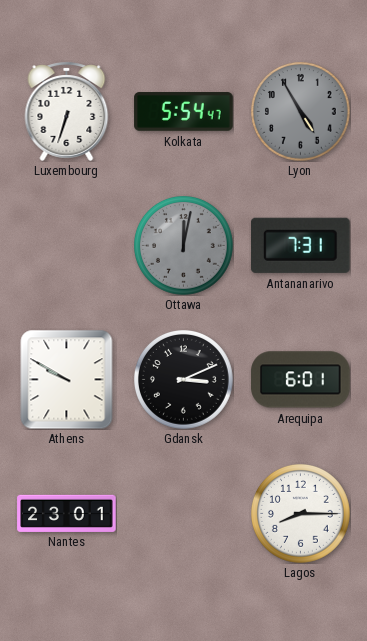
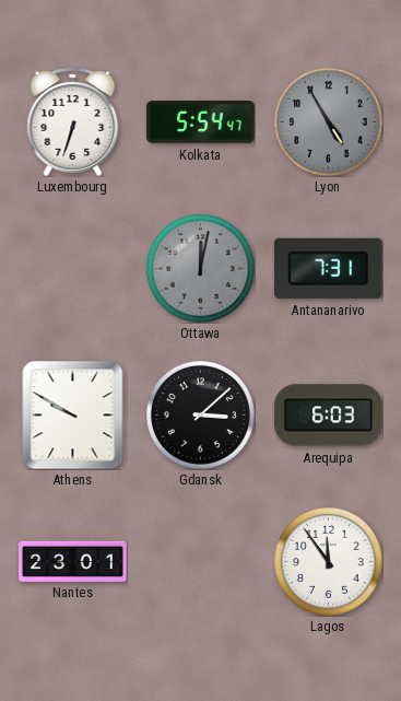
Gdansk: 3:11 -> 3:08
Arequipa: 6:01 -> 6:03
Lagos: 8:15 -> 11:54
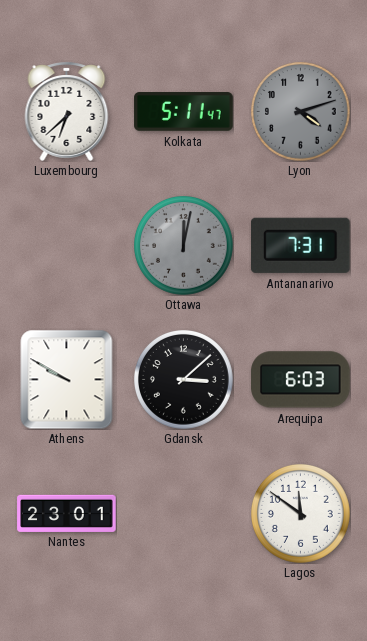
Luxembourg: 6:33 -> 6:38
Kolkata: 5:54 -> 5:11
Lyon: 4:55 -> 4:12
Lagos: 11:54 -> 11:51
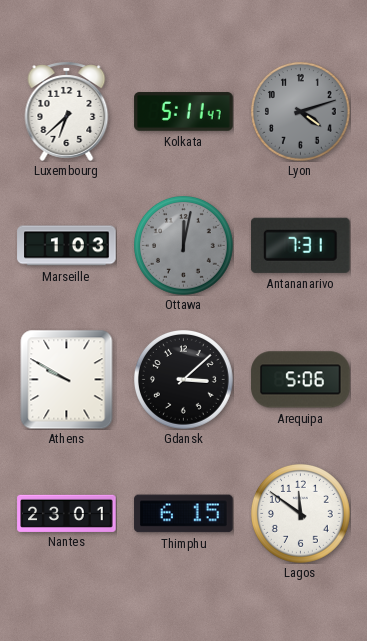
Marseille: none -> 1:03
Arequipa: 6:03 -> 5:06
Thimphu: none -> 6:15
